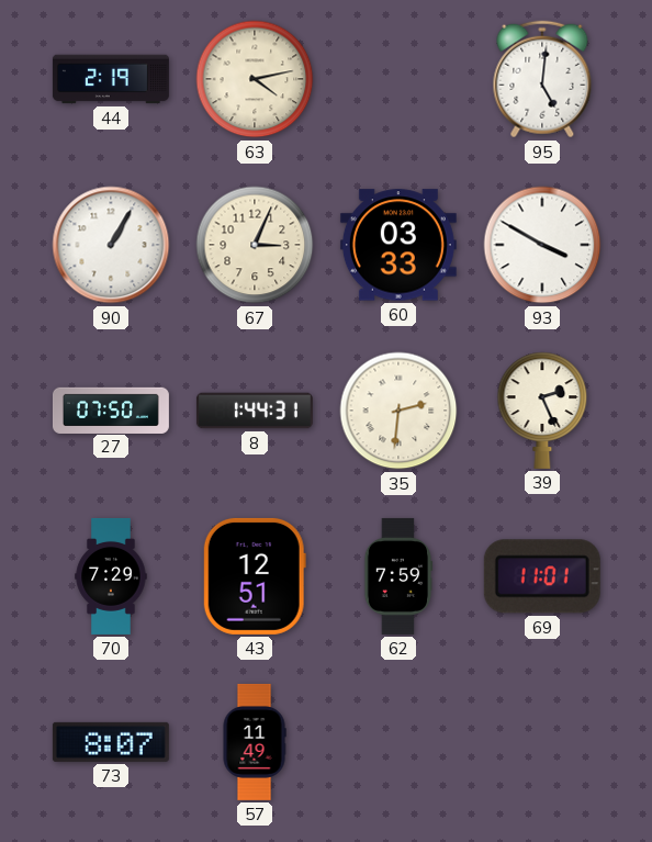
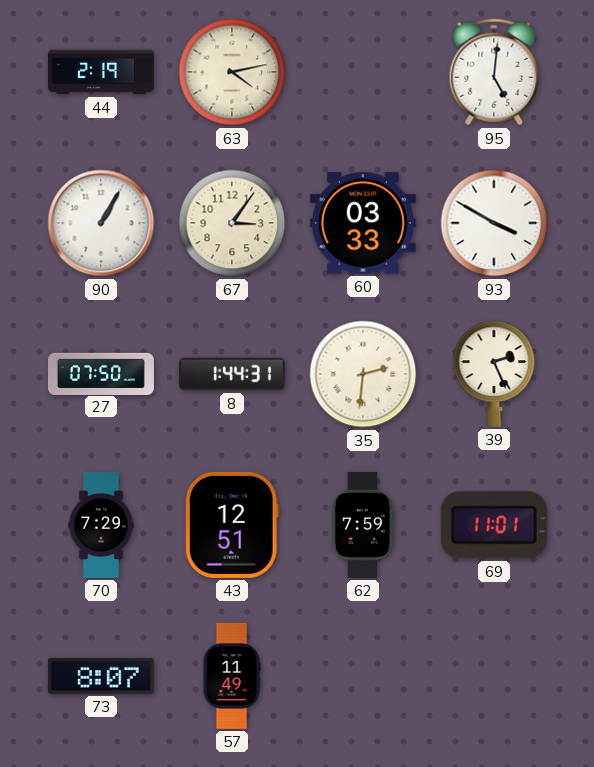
67: 3:04 -> 3:06
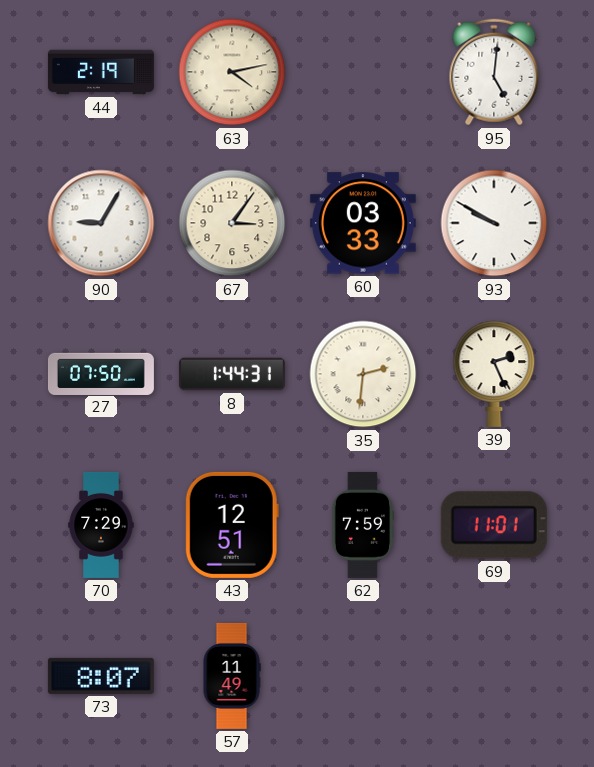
90: 1:05 -> 9:05
93: 3:50 -> 9:50
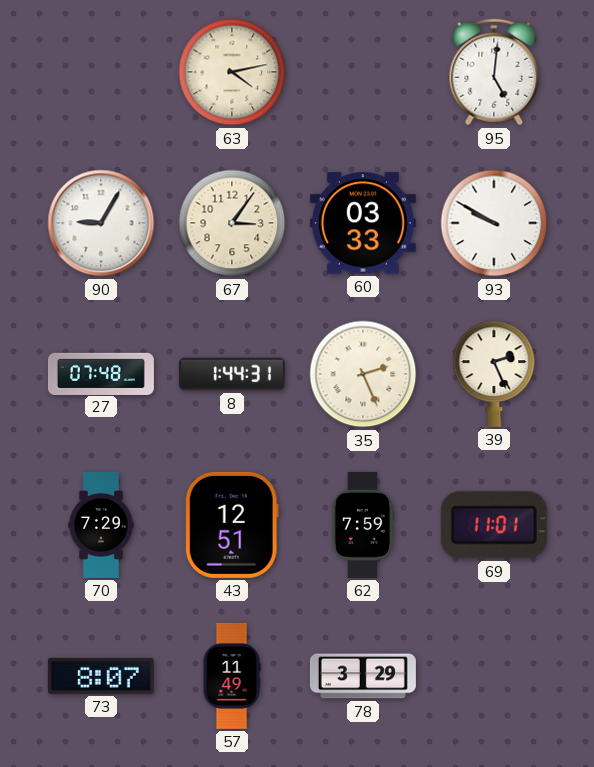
44: 2:19 -> none
27: 07:50 -> 07:48
35: 2:31 -> 2:26
78: none -> 3:29
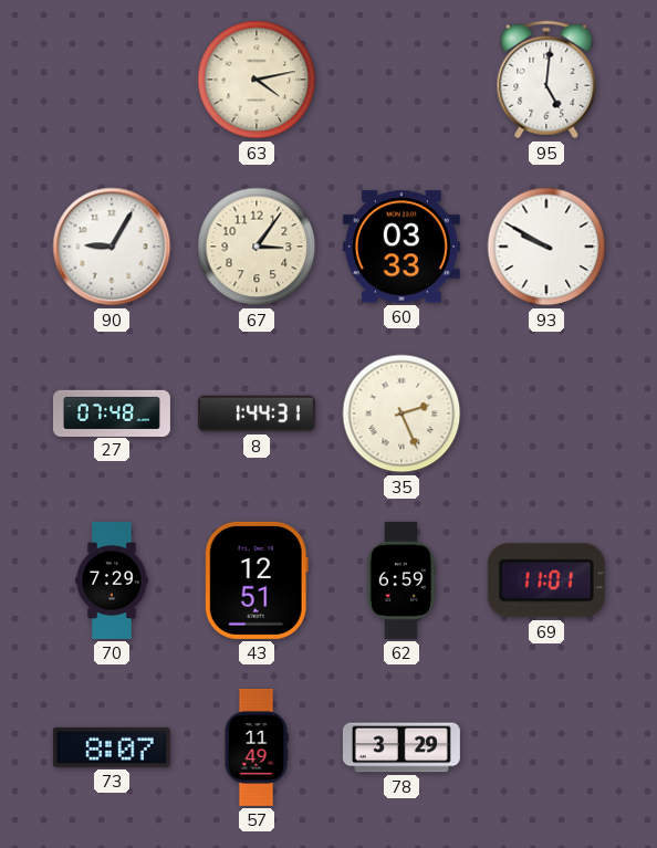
39: 2:26 -> none
62: 7:59 -> 6:59
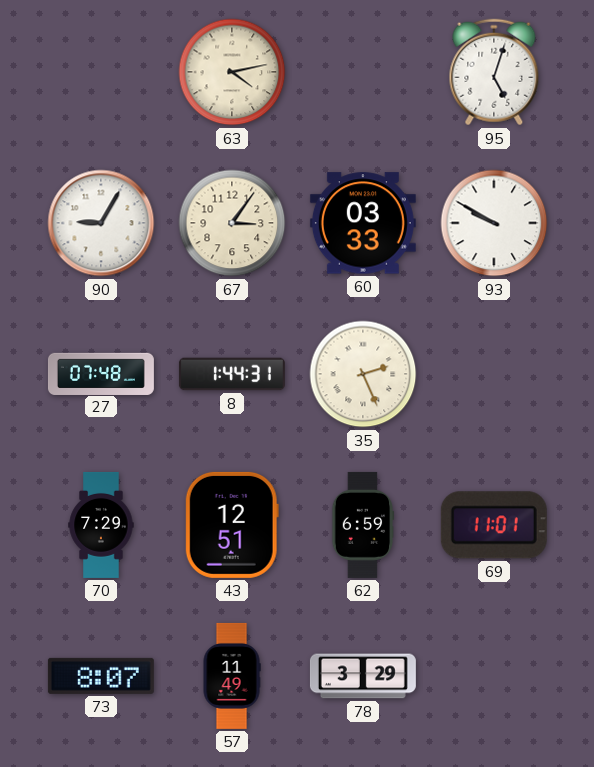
95: 5:01 -> 5:03
